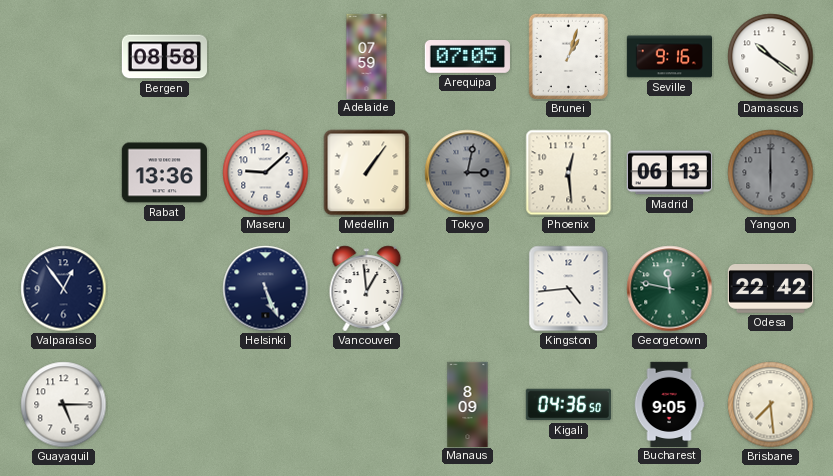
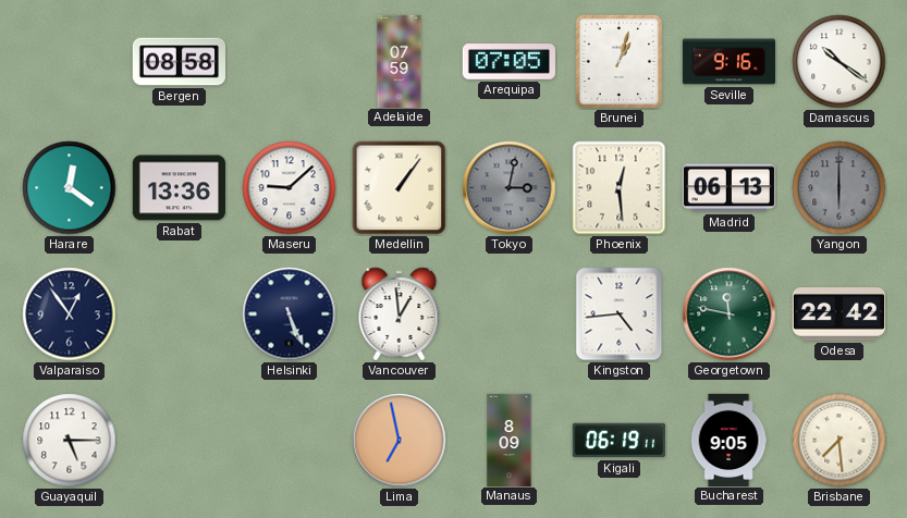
Harare: none -> 12:21
Lima: none -> 6:58
Kigali: 04:36 -> 06:19
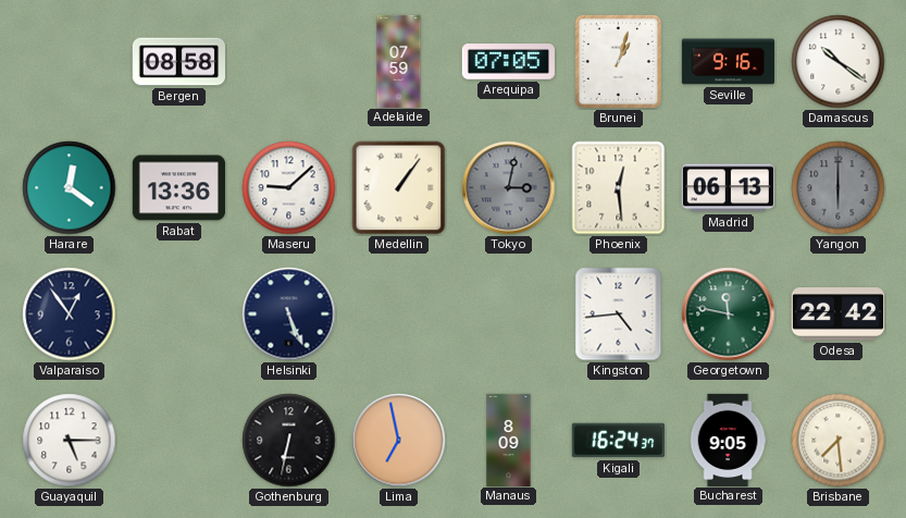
Vancouver: 12:59 -> none
Gothenburg: none -> 6:32
Kigali: 06:19 -> 16:24
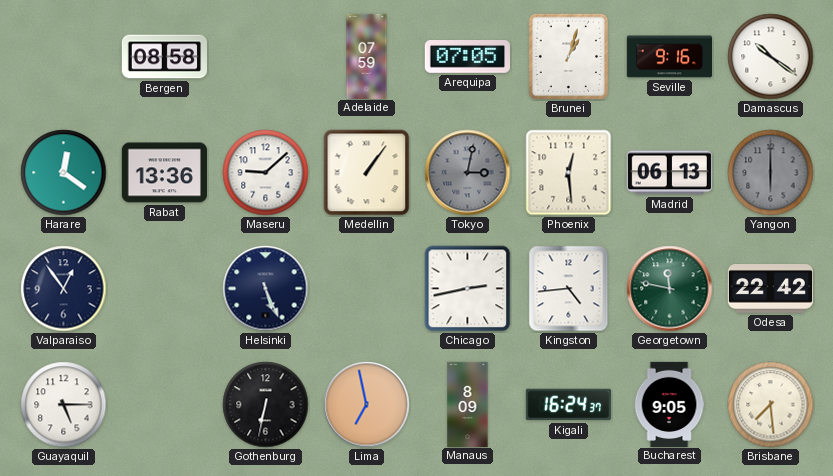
Chicago: none -> 2:43
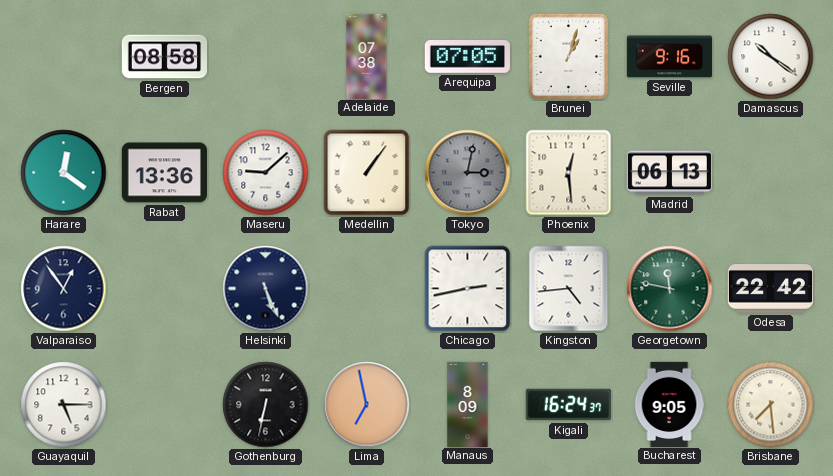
Adelaide: 07:59 -> 07:38
Yangon: 6:00 -> none
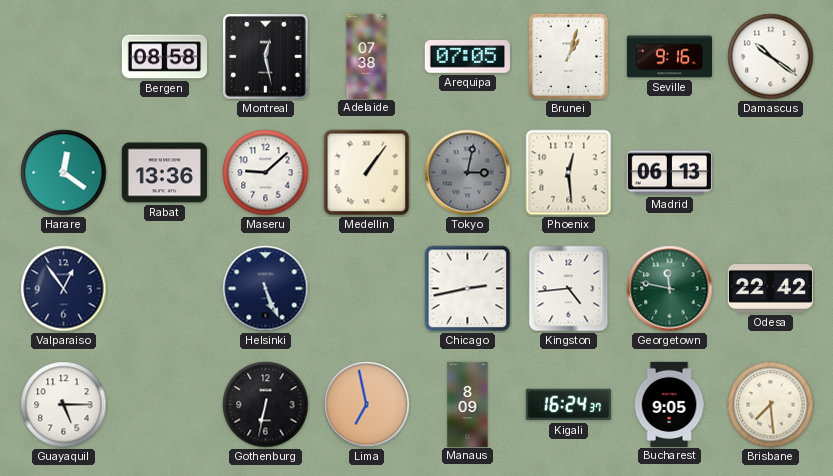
Montreal: none -> 12:28
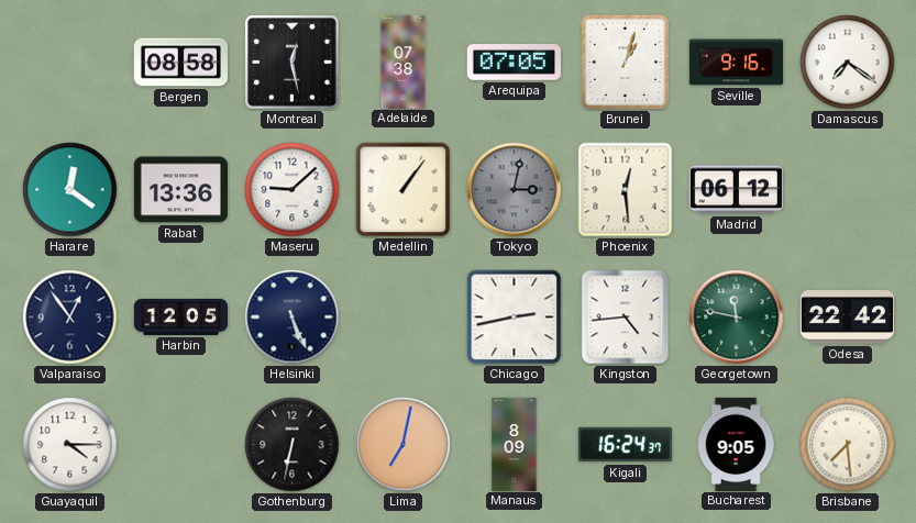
Damascus: 10:21 -> 7:21
Madrid: 06:13 -> 06:12
Harbin: none -> 12:05
Guayaquil: 5:15 -> 4:15
Lima: 6:58 -> 7:02
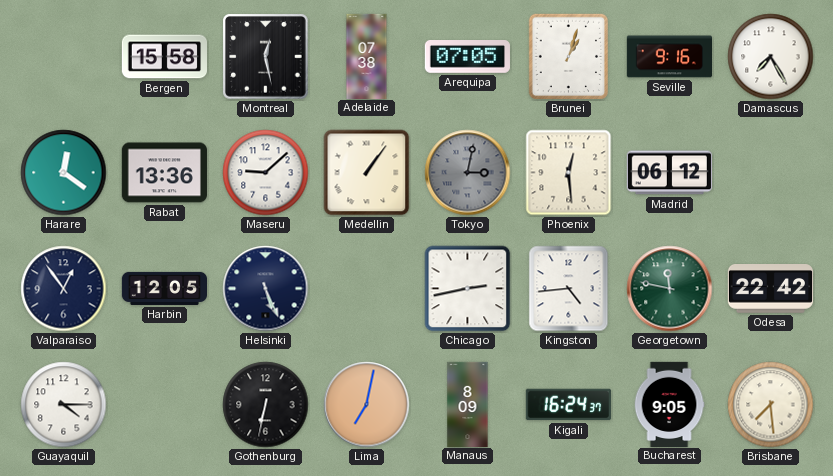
Bergen: 08:58 -> 15:58
Damascus: 7:21 -> 7:25
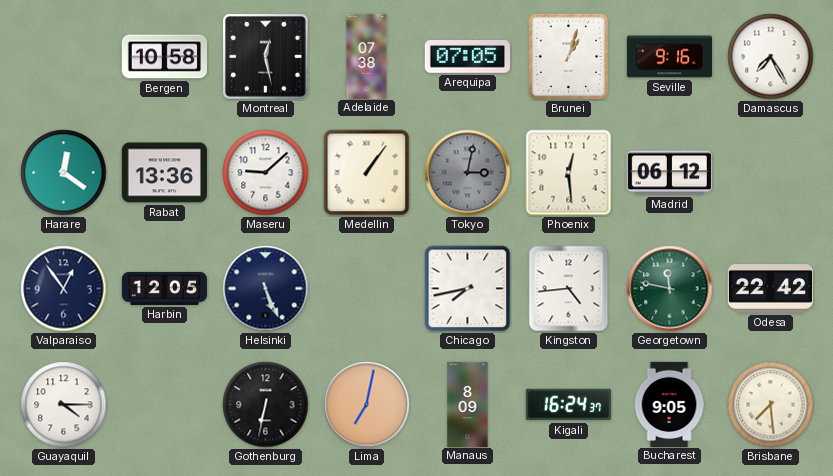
Bergen: 15:58 -> 10:58
Chicago: 2:43 -> 7:43
